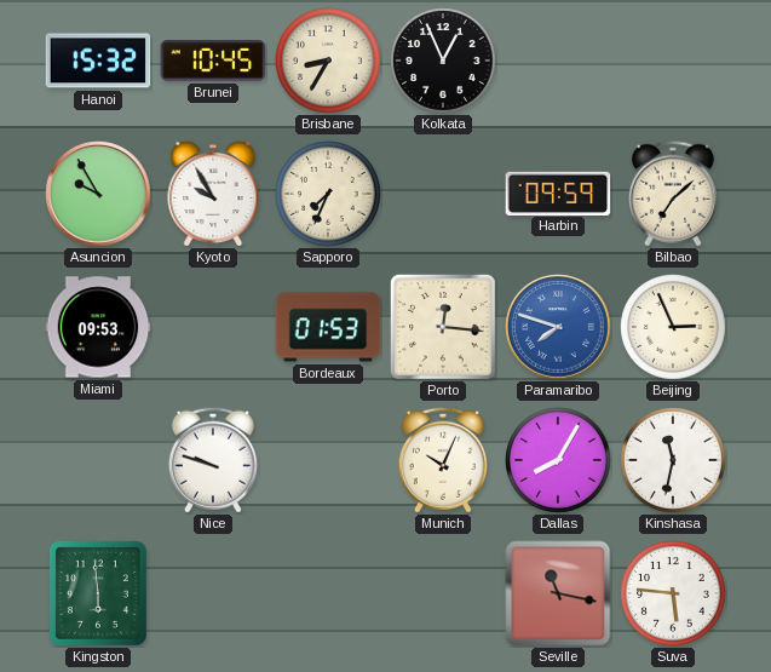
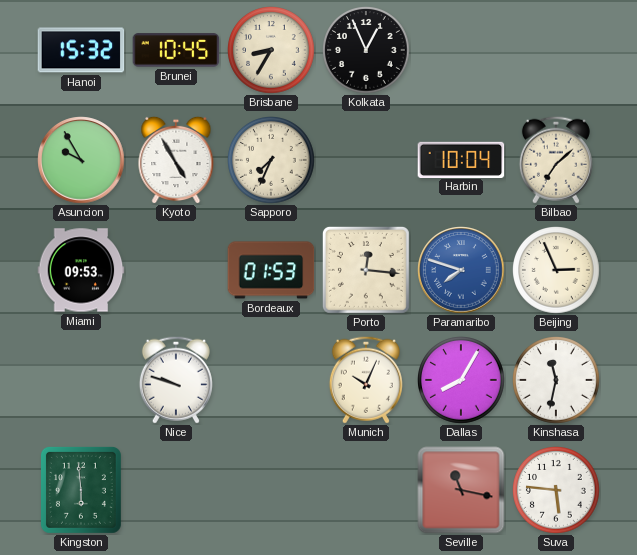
Kyoto: 9:55 -> 4:55
Harbin: 09:59 -> 10:04
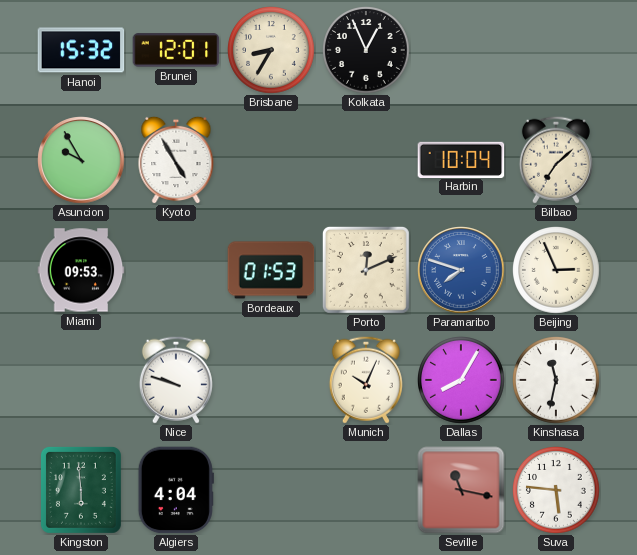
Brunei: 10:45 -> 12:01
Sapporo: 7:34 -> none
Porto: 12:16 -> 12:11
Algiers: none -> 4:04
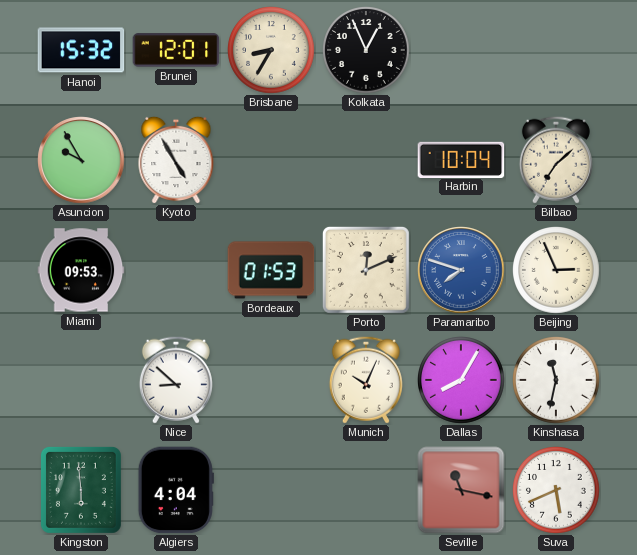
Nice: 9:48 -> 8:52
Suva: 5:46 -> 5:41
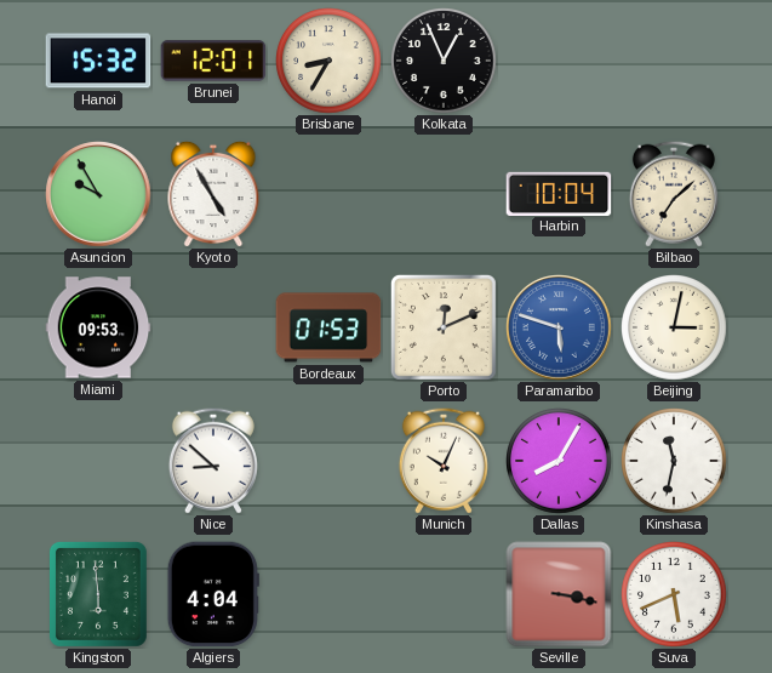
Paramaribo: 7:48 -> 5:48
Beijing: 2:56 -> 3:02
Seville: 11:17 -> 3:17
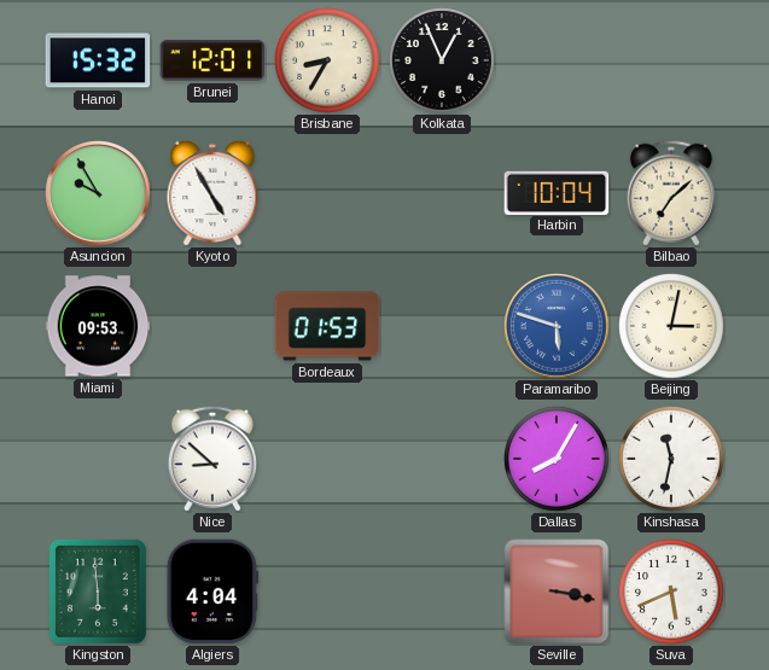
Porto: 12:11 -> none
Munich: 10:04 -> none
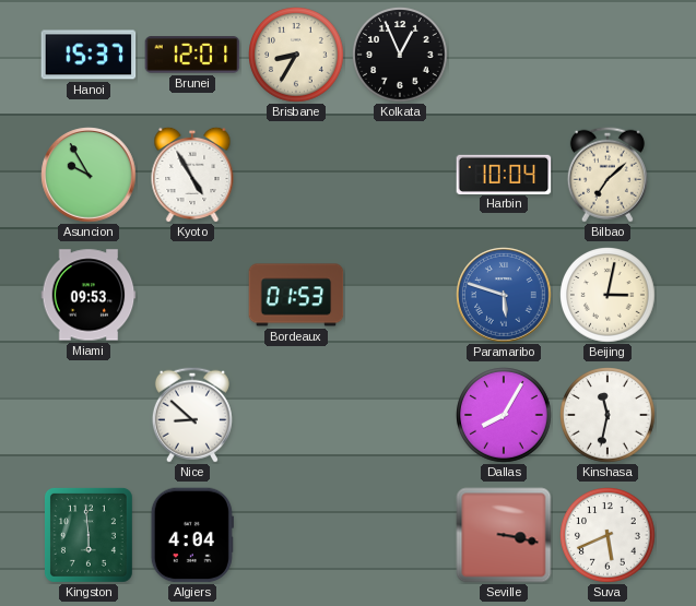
Hanoi: 15:32 -> 15:37
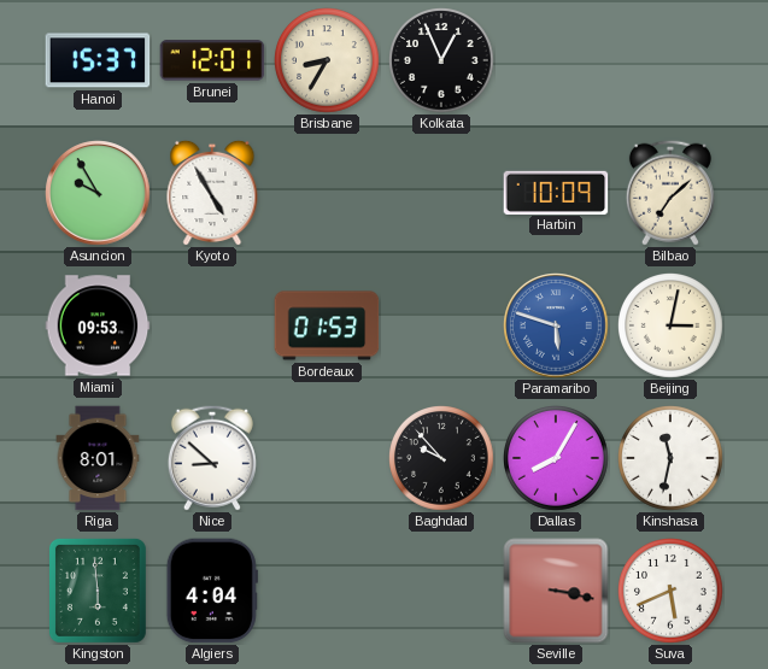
Harbin: 10:04 -> 10:09
Riga: none -> 8:01
Baghdad: none -> 9:53
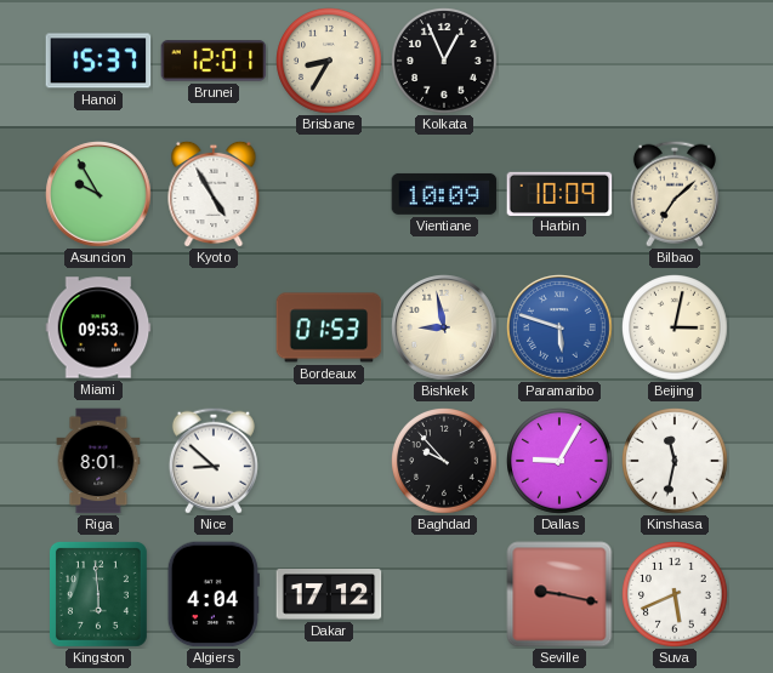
Vientiane: none -> 10:09
Bishkek: none -> 8:58
Dallas: 8:05 -> 9:05
Dakar: none -> 17:12
Seville: 3:17 -> 9:17
